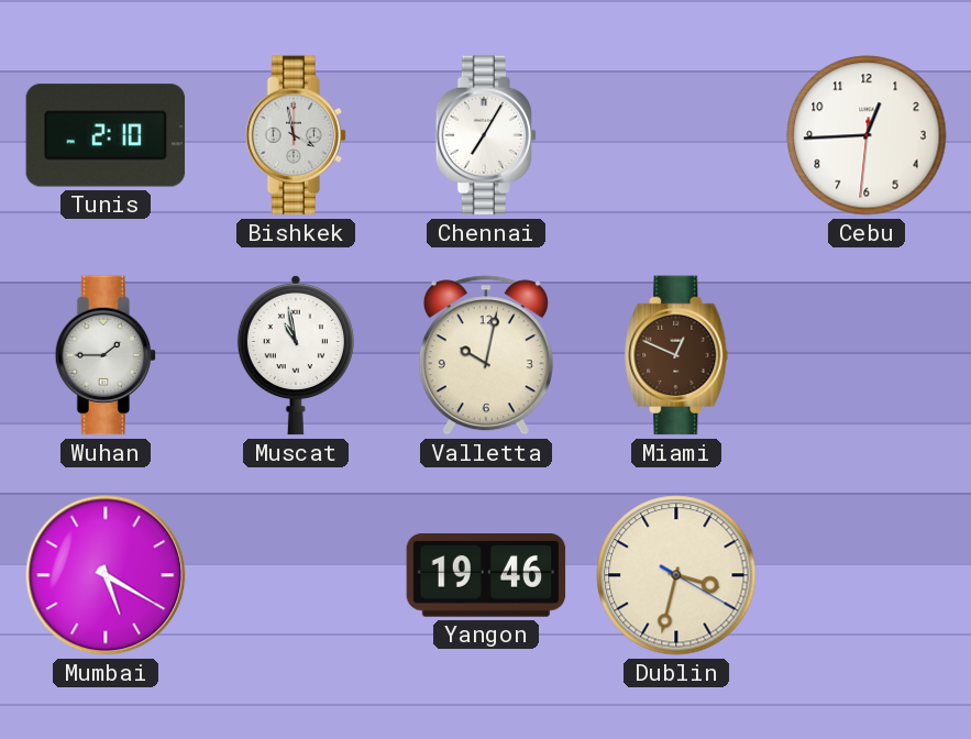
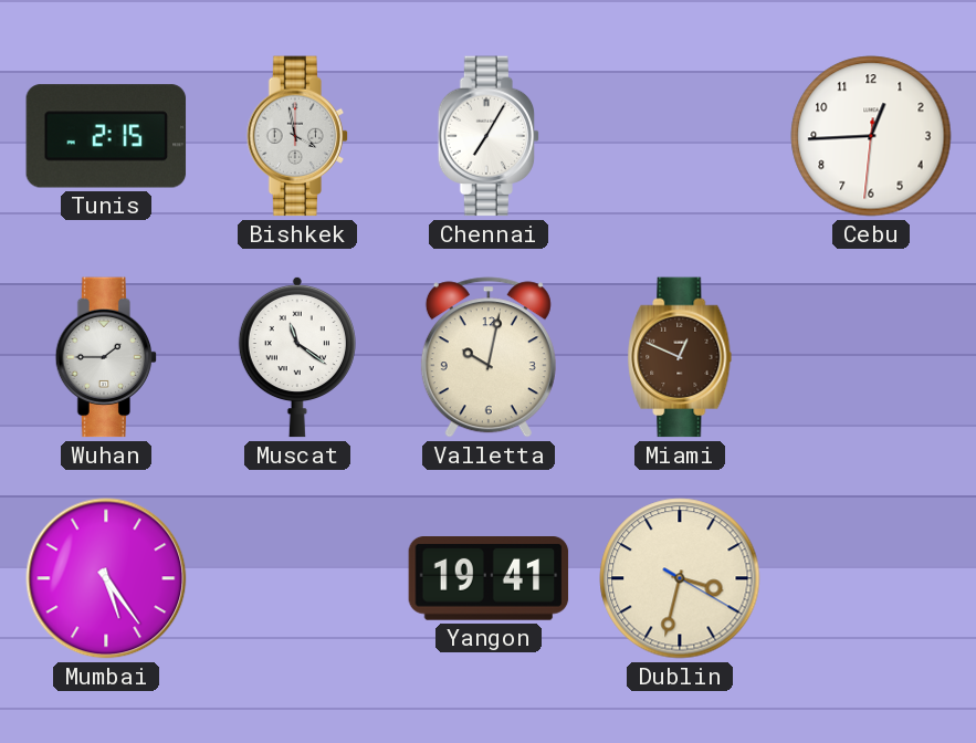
Tunis: 2:10 -> 2:15
Muscat: 10:58 -> 11:21
Mumbai: 5:20 -> 5:24
Yangon: 19:46 -> 19:41
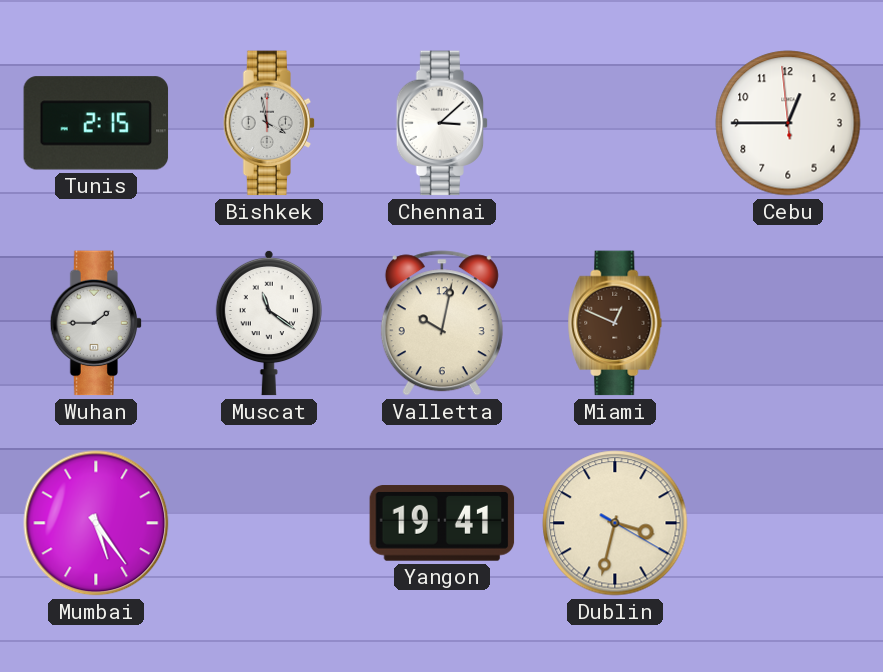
Chennai: 7:05 -> 3:08
Cebu: 12:44:31 -> 12:44:59
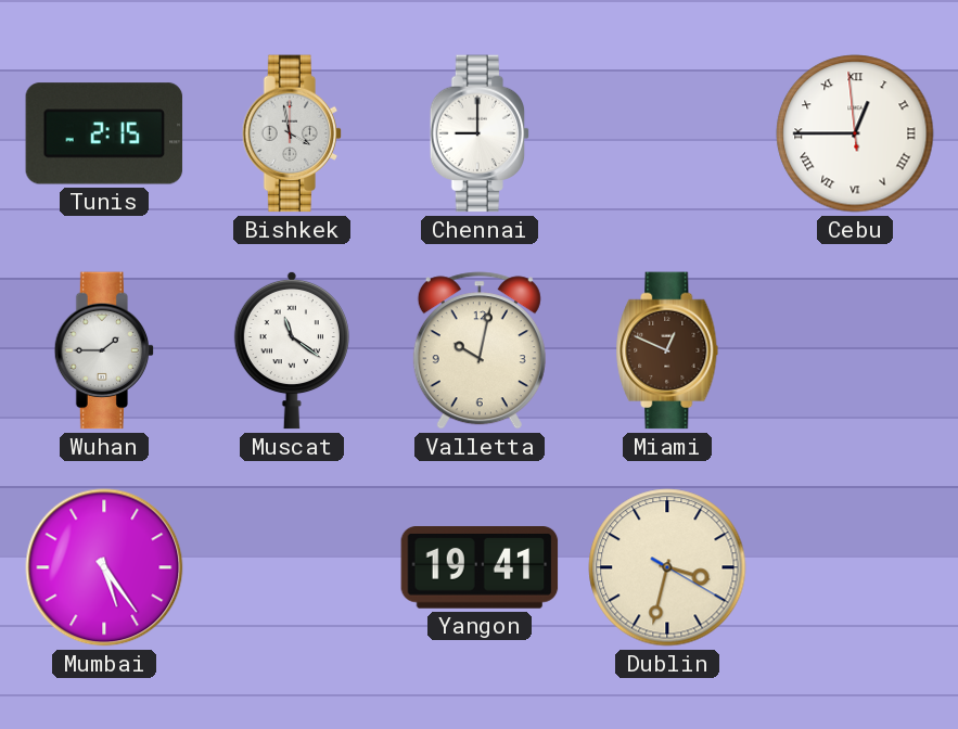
Chennai: 3:08 -> 9:00
Cebu numerals: Arabic -> Roman
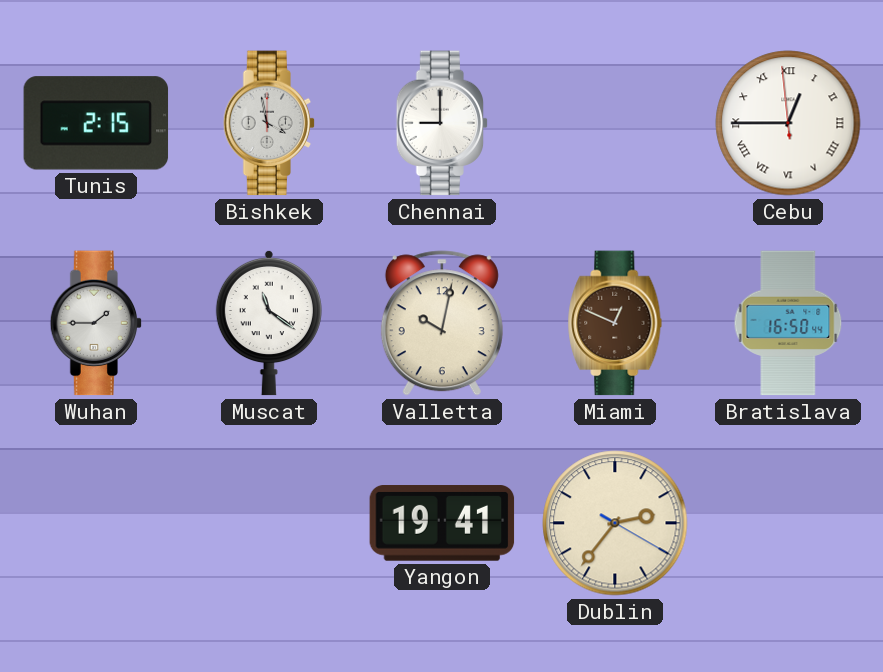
Bratislava: none -> 16:50
Mumbai: 5:24 -> none
Dublin: 3:32 -> 2:36
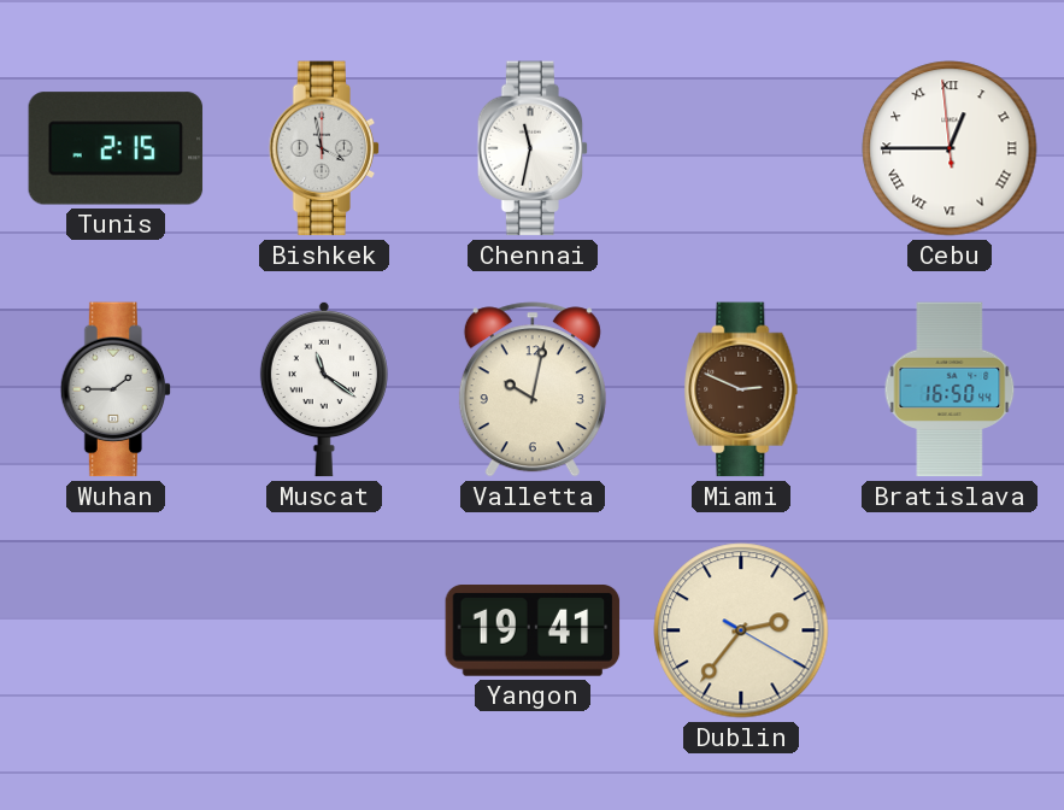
Chennai: 9:00 -> 11:32
Miami: 12:49 -> 2:49
